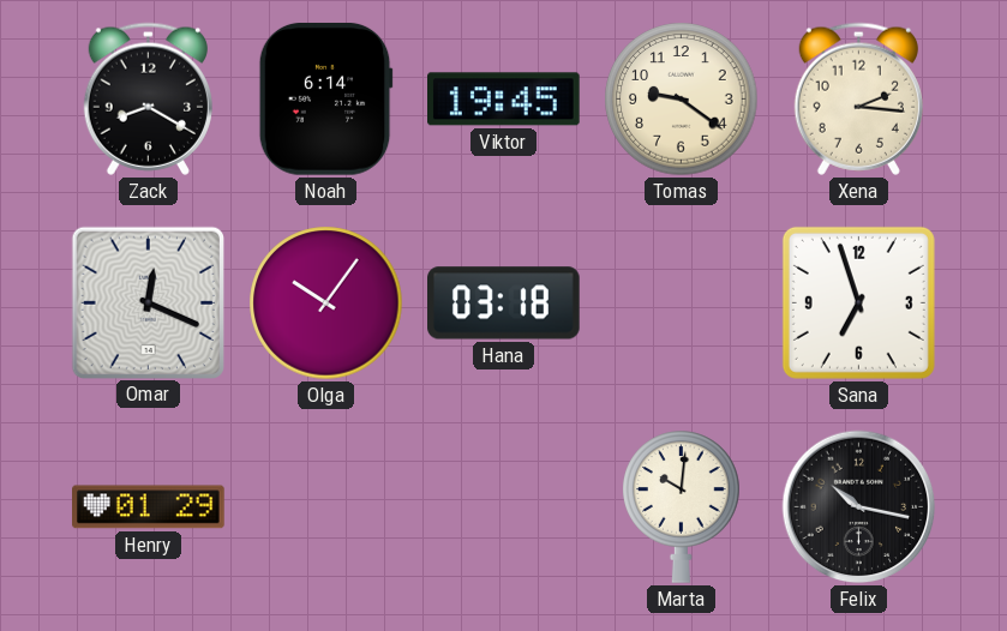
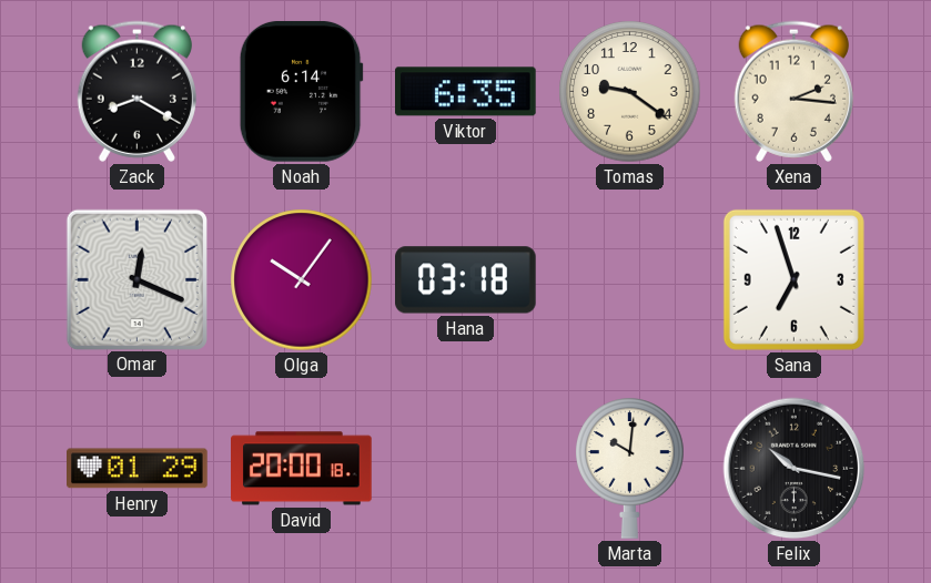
Viktor: 19:45 -> 6:35
David: none -> 20:00
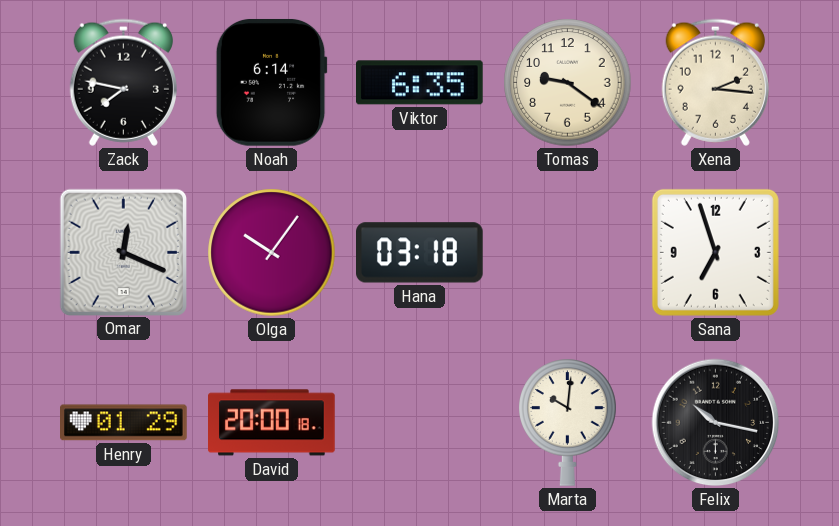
Zack: 8:20 -> 7:47
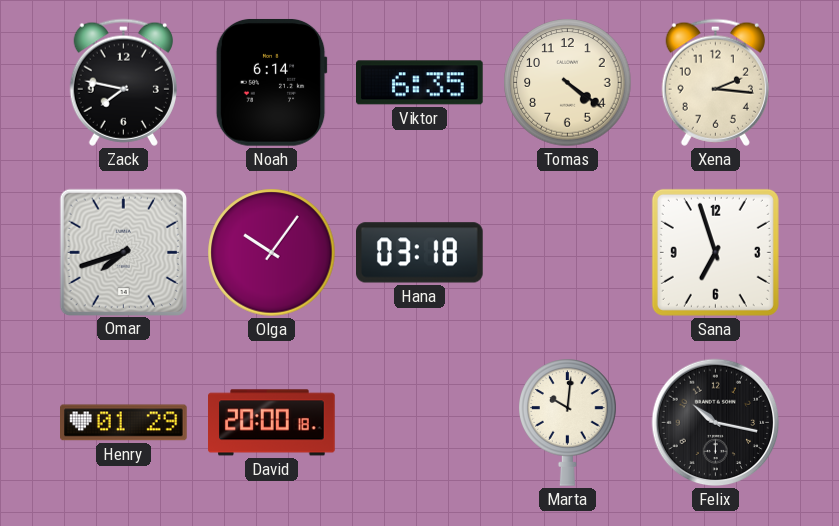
Tomas: 9:21 -> 4:21
Omar: 12:19 -> 7:42
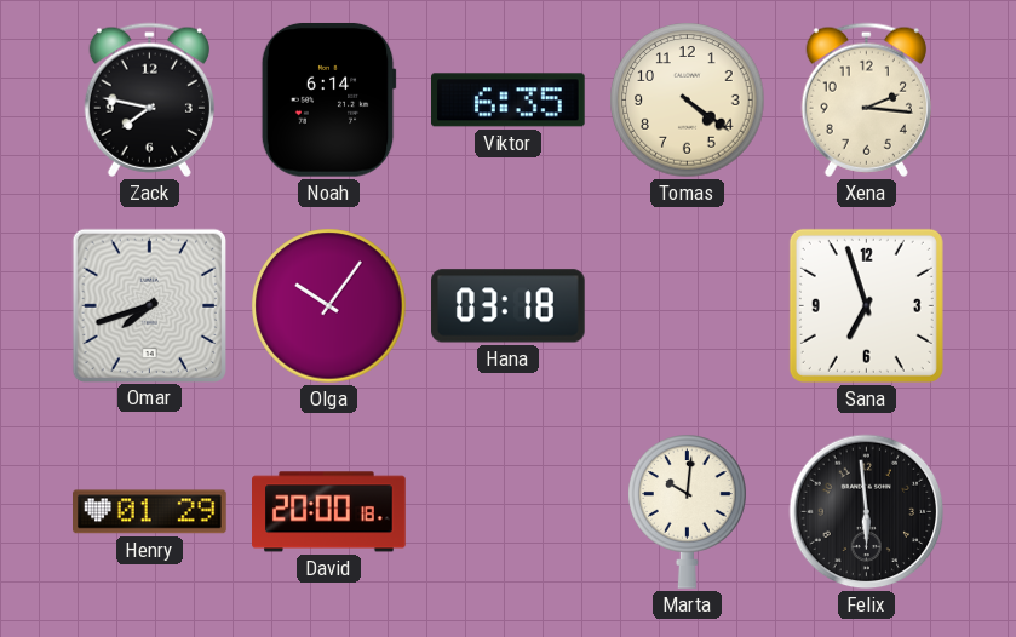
Felix: 10:17 -> 5:59
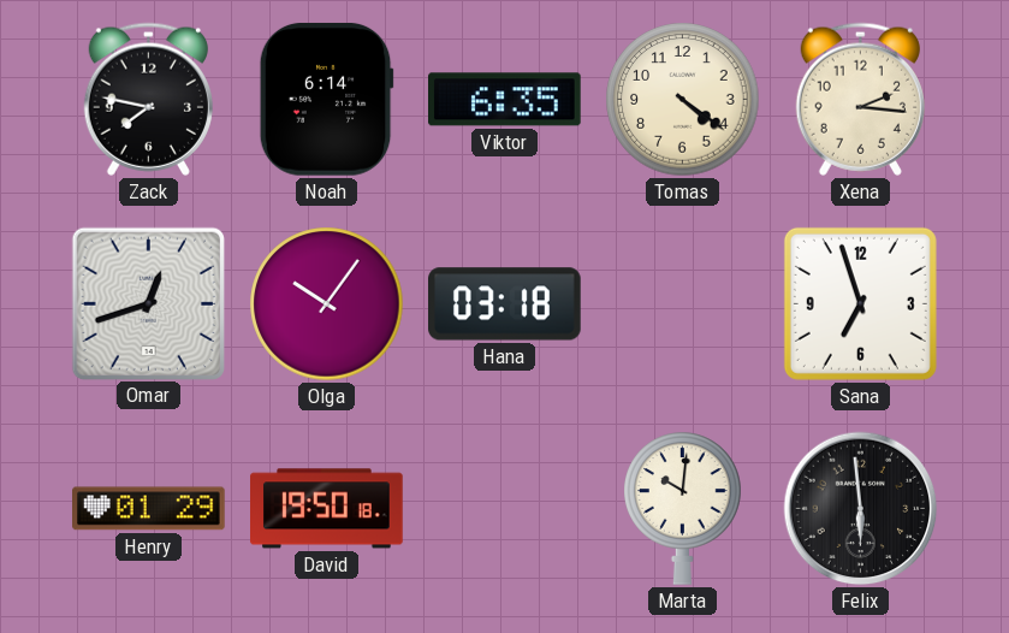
Omar: 7:42 -> 12:42
David: 20:00 -> 19:50
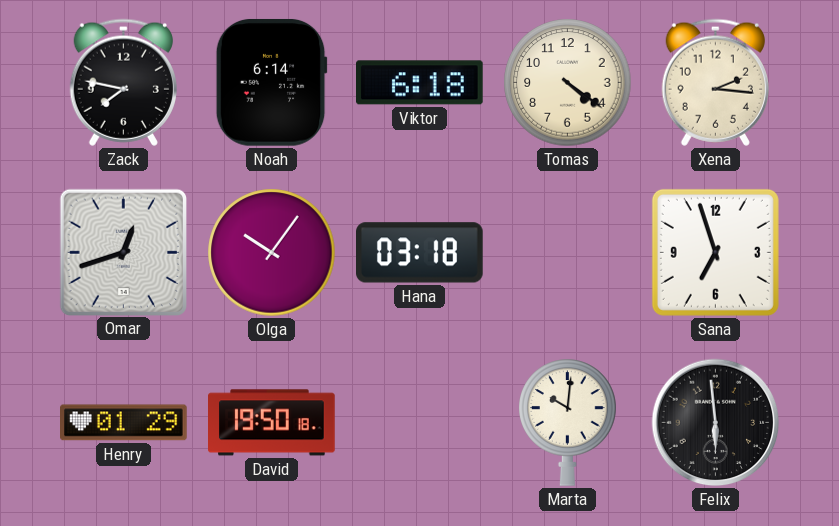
Viktor: 6:35 -> 6:18
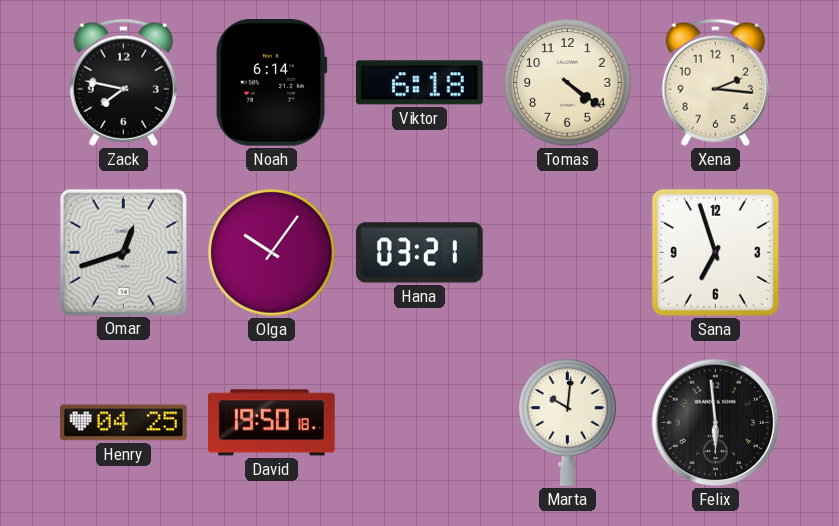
Hana: 03:18 -> 03:21
Henry: 01:29 -> 04:25
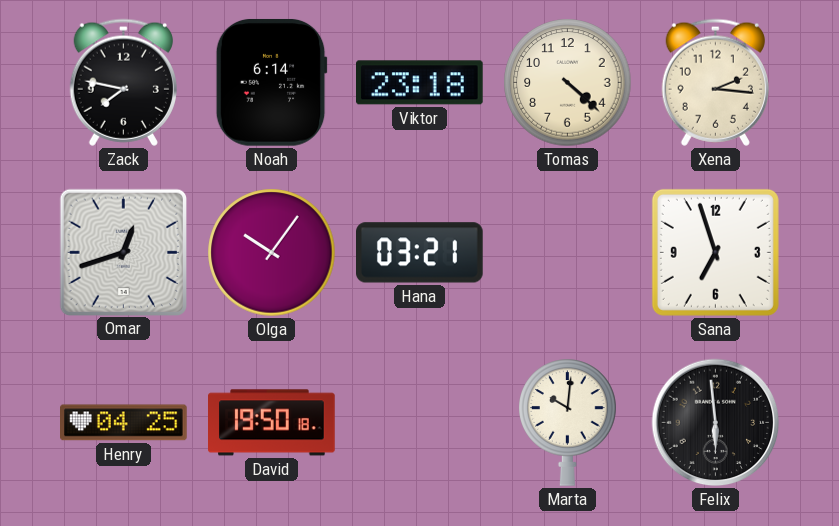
Viktor: 6:18 -> 23:18
Tomas: 4:21 -> 4:22
